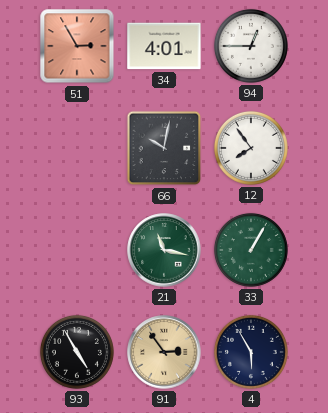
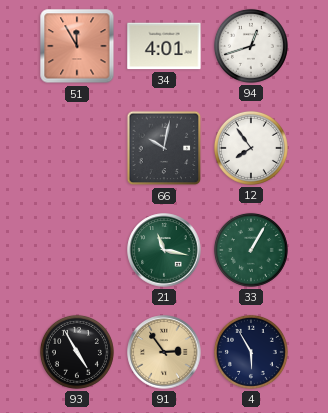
51: 2:55 -> 11:55
94: 12:45 -> 12:42
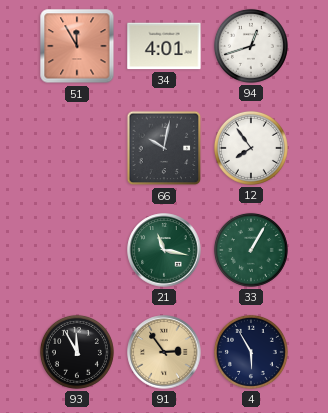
93: 4:55 -> 11:55
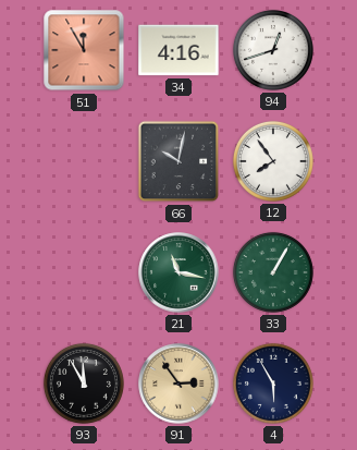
34: 4:01 -> 4:16
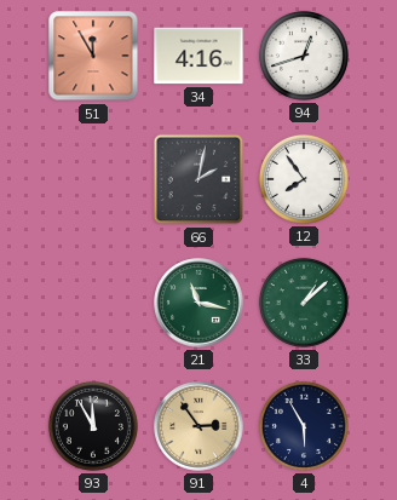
66: 10:02 -> 2:02
33: 1:05 -> 1:08
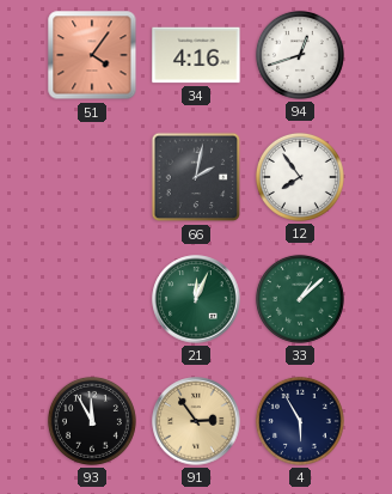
51: 11:55 -> 4:06
21: 11:17 -> 12:04
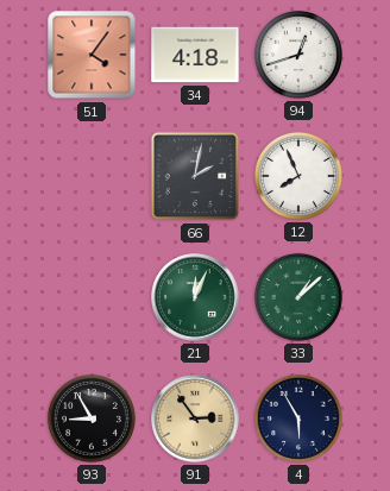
34: 4:16 -> 4:18
12: 7:54 -> 7:56
93: 11:55 -> 8:55
